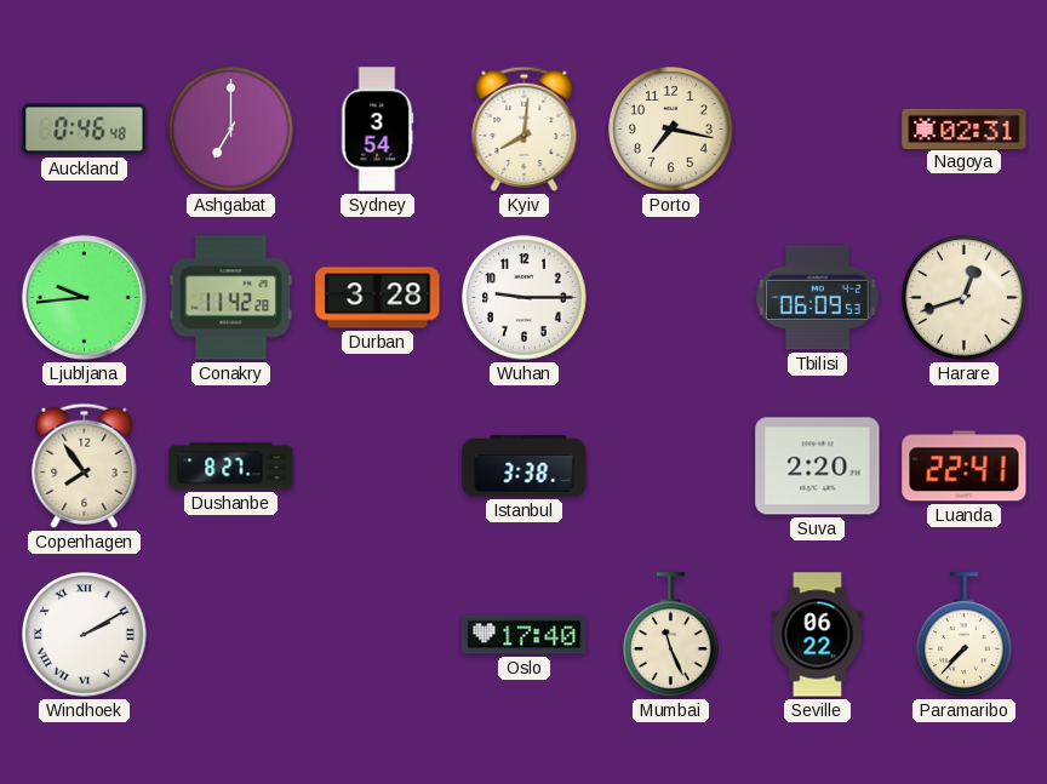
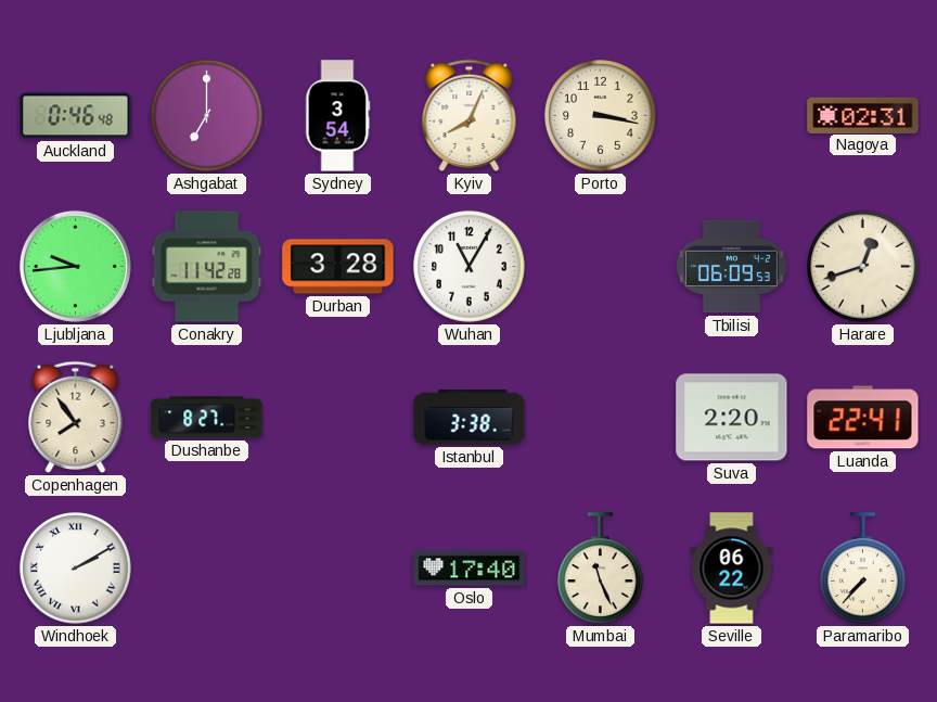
Kyiv: 8:01 -> 8:04
Porto: 7:17 -> 3:17
Wuhan: 9:15 -> 11:05
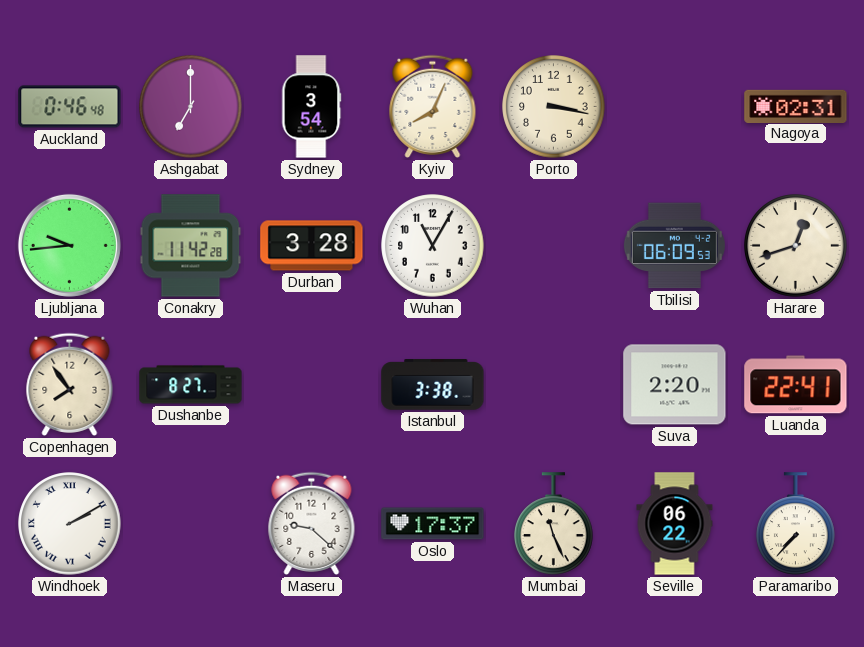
Maseru: none -> 9:22
Oslo: 17:40 -> 17:37
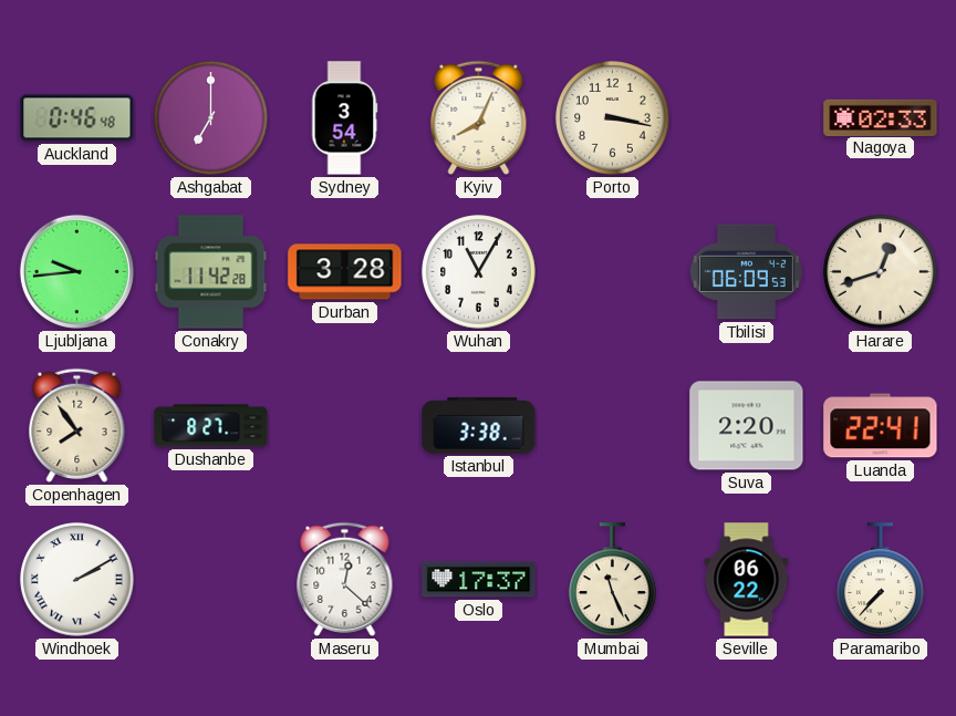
Nagoya: 02:31 -> 02:33
Maseru: 9:22 -> 12:22
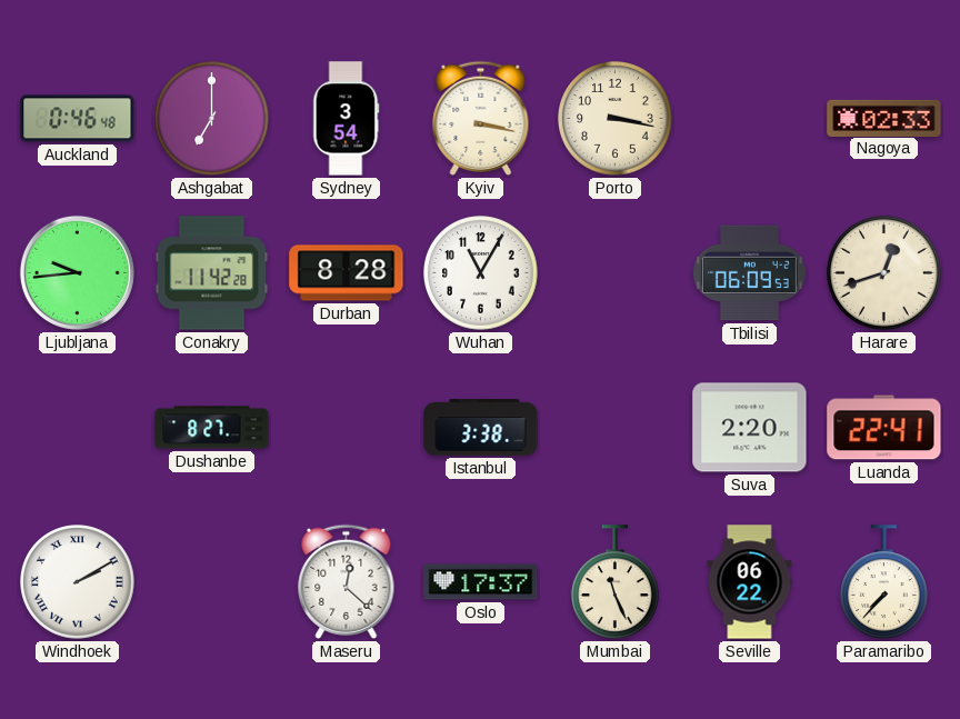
Kyiv: 8:04 -> 3:17
Durban: 3:28 -> 8:28
Copenhagen: 7:54 -> none
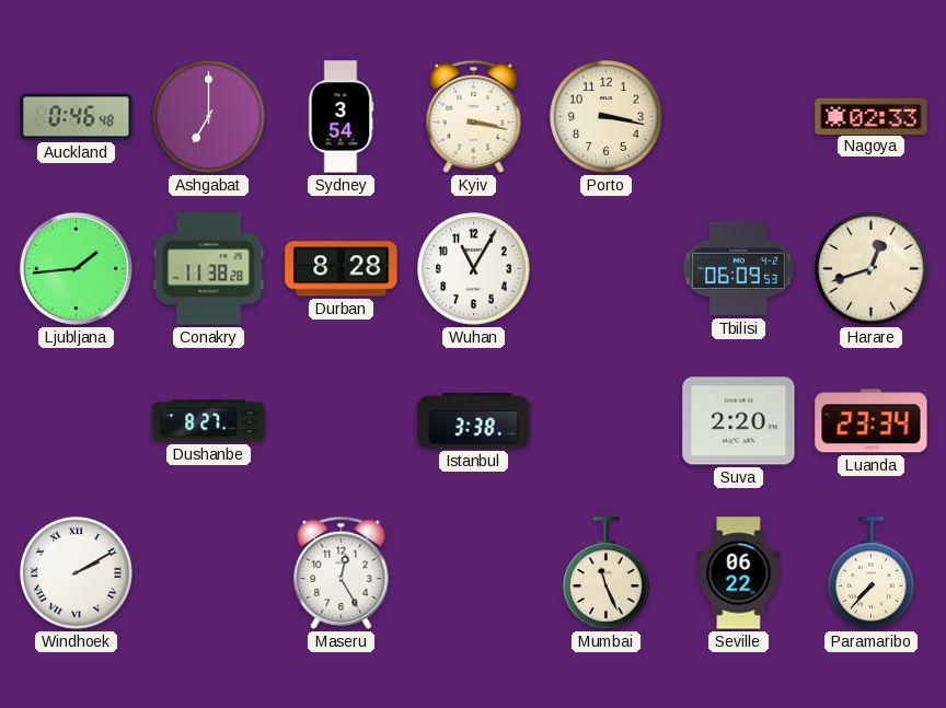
Ljubljana: 9:44 -> 1:44
Conakry: 11:42 -> 11:38
Luanda: 22:41 -> 23:34
Maseru: 12:22 -> 12:25
Oslo: 17:37 -> none
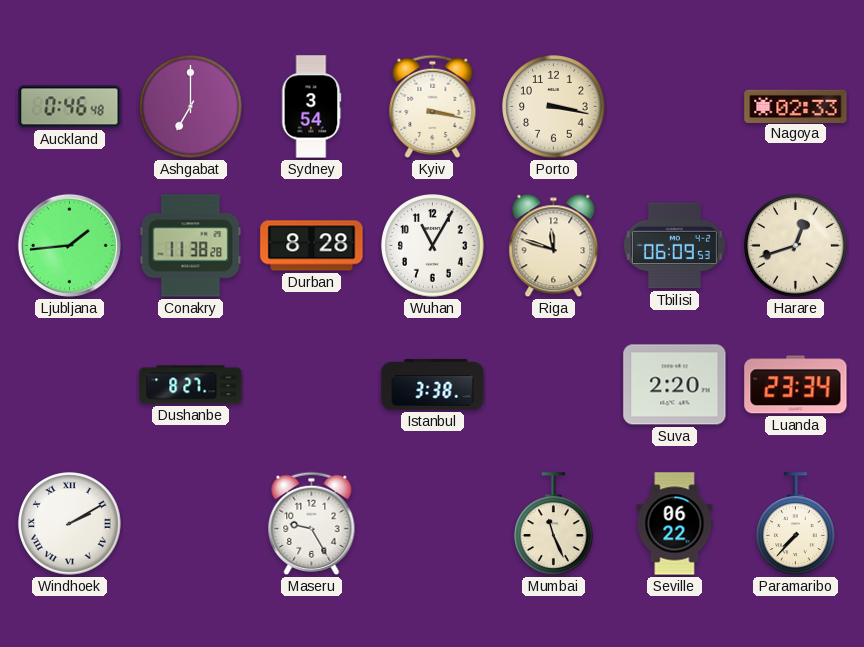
Riga: none -> 11:48
Maseru: 12:25 -> 9:25
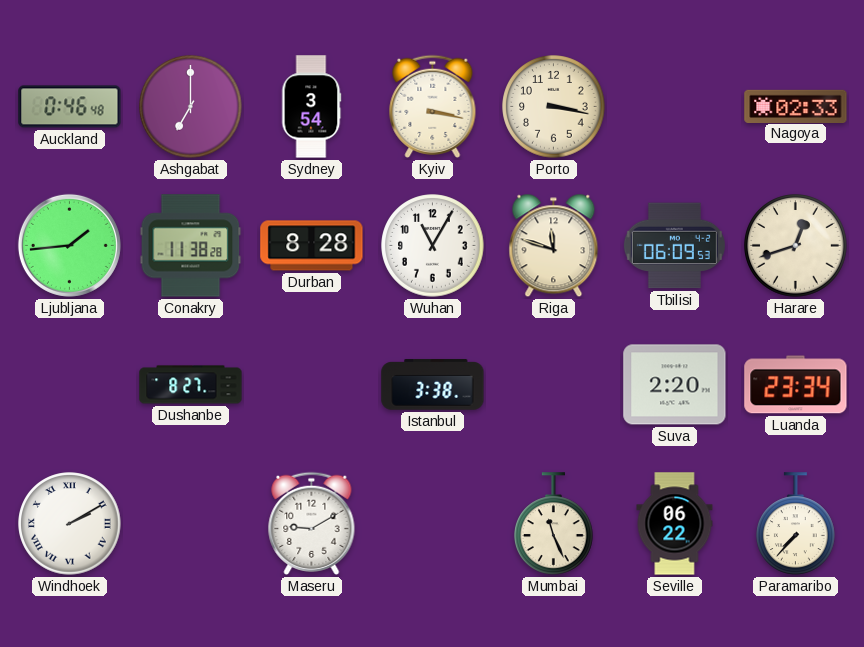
Maseru: 9:25 -> 9:10
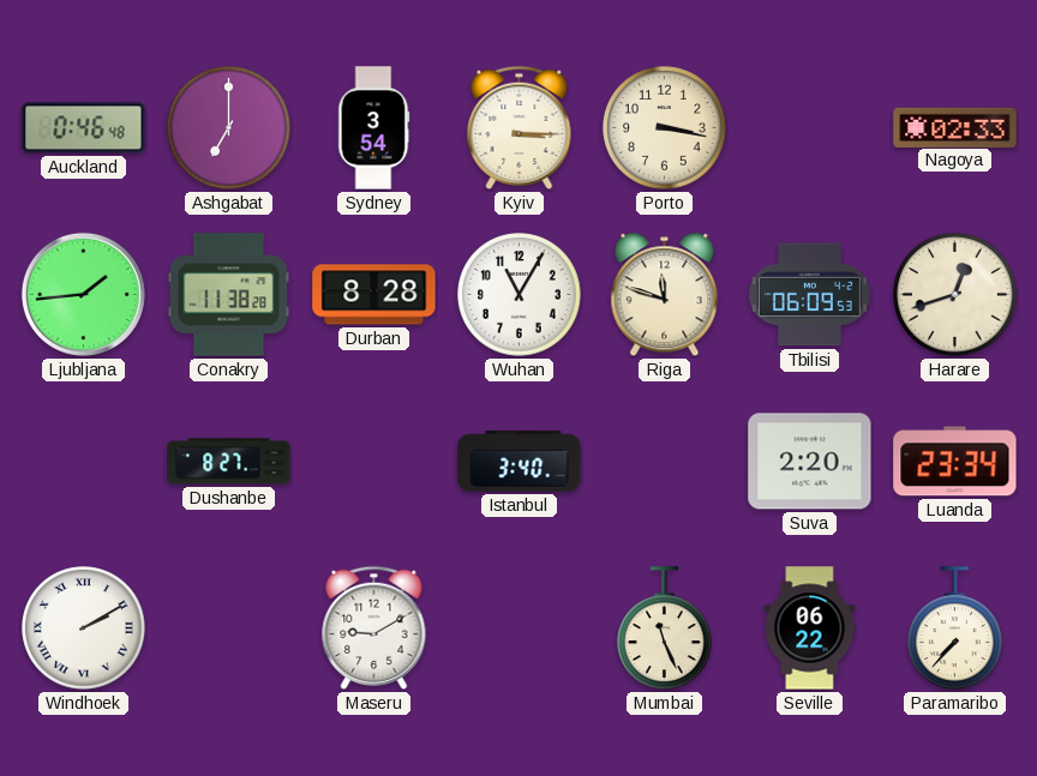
Kyiv: 3:17 -> 3:15
Istanbul: 3:38 -> 3:40
